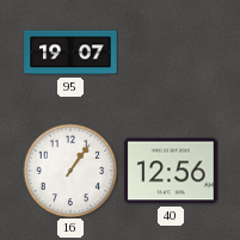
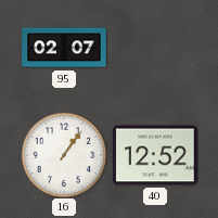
95: 19:07 -> 02:07
40: 12:56 -> 12:52
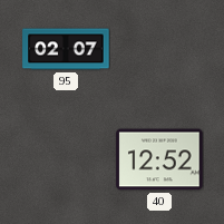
16: 1:06 -> none
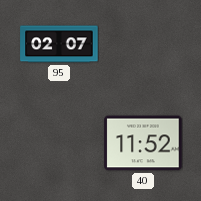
40: 12:52 -> 11:52
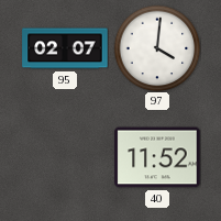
97: none -> 4:01
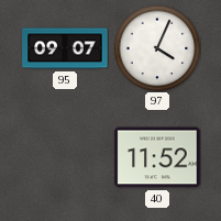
95: 02:07 -> 09:07
97: 4:01 -> 4:04
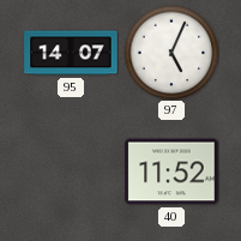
95: 09:07 -> 14:07
97: 4:04 -> 5:04
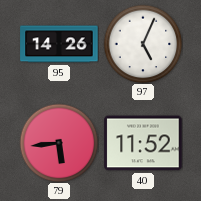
95: 14:07 -> 14:26
79: none -> 5:44
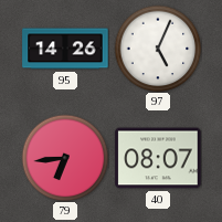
79: 5:44 -> 6:44
40: 11:52 -> 08:07
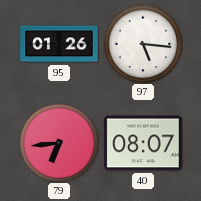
95: 14:26 -> 01:26
97: 5:04 -> 5:16
